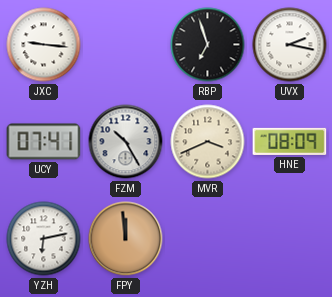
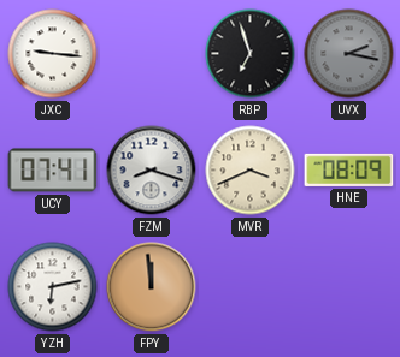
UVX dial: white -> grey
FZM: 10:25 -> 8:18
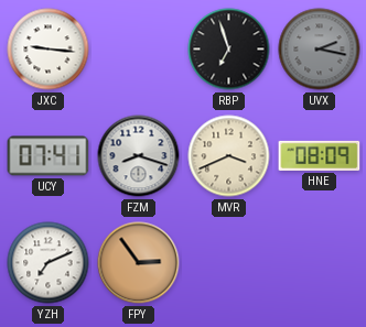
YZH: 6:13 -> 7:11
FPY: 11:59 -> 2:54
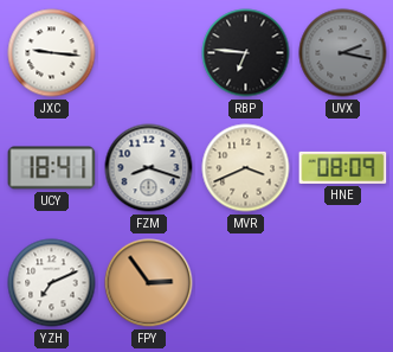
RBP: 6:57 -> 6:46
UCY: 07:41 -> 18:41
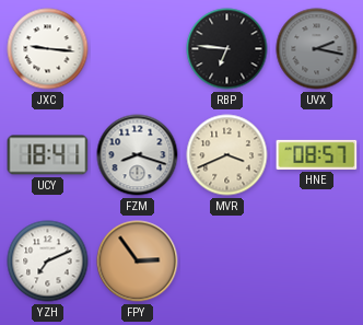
HNE: 08:09 -> 08:57
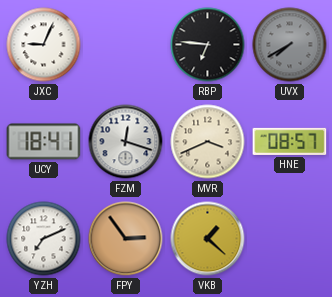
JXC: 9:16 -> 9:04
UVX: 2:17 -> 7:40
FZM: 8:18 -> 12:18
VKB: none -> 1:22
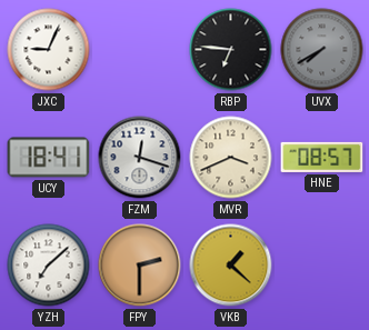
YZH: 7:11 -> 7:08
FPY: 2:54 -> 2:30
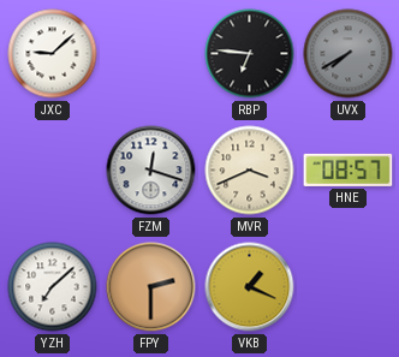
JXC: 9:04 -> 9:08
UCY: 18:41 -> none
VKB: 1:22 -> 1:19
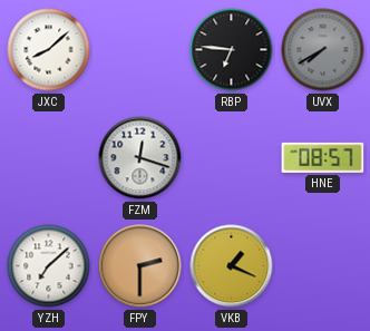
JXC: 9:08 -> 8:08
MVR: 3:41 -> none
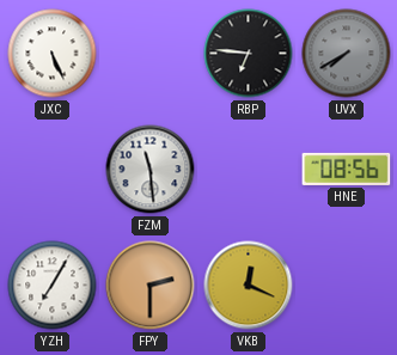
JXC: 8:08 -> 5:26
FZM: 12:18 -> 11:29
HNE: 08:57 -> 08:56
YZH: 7:08 -> 7:05
VKB: 1:19 -> 12:19
